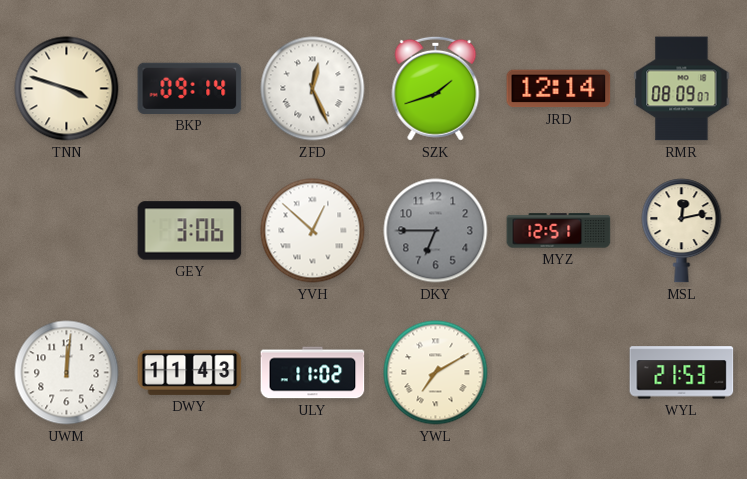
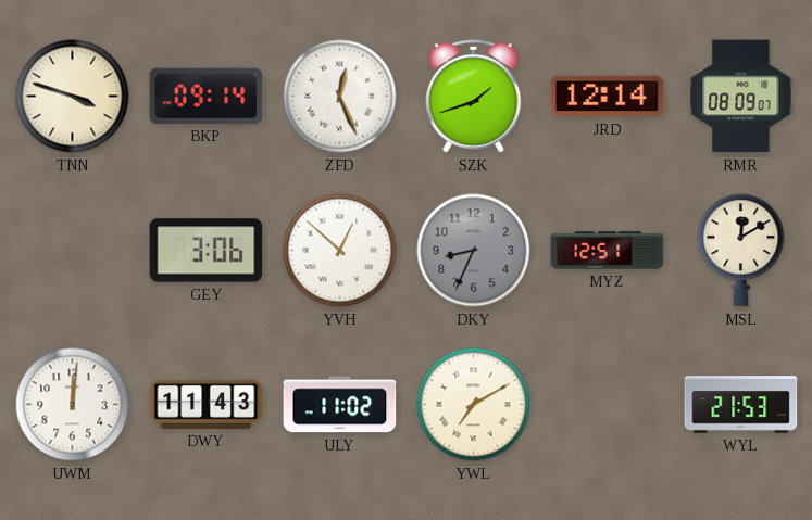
DKY: 6:45 -> 8:34
MSL: 12:13 -> 12:10
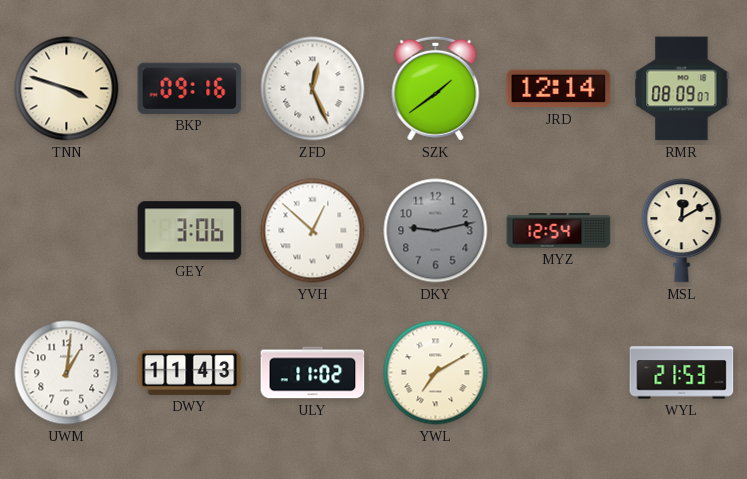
BKP: 09:14 -> 09:16
SZK: 1:42 -> 1:39
DKY: 8:34 -> 9:13
MYZ: 12:51 -> 12:54
UWM: 12:01 -> 1:01
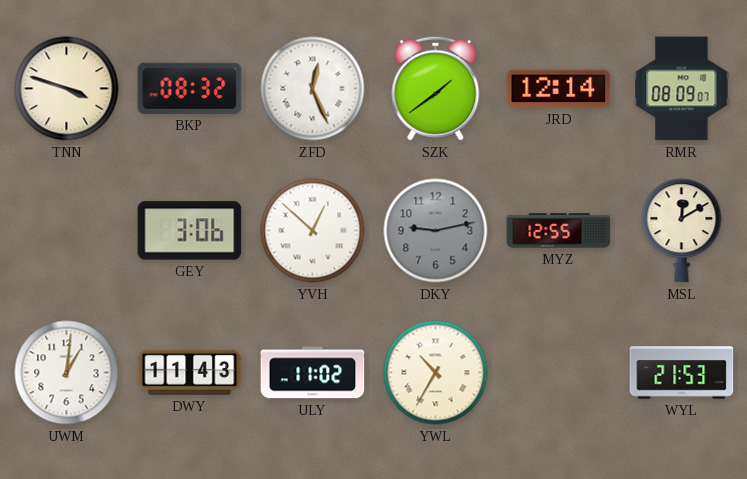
BKP: 09:16 -> 08:32
MYZ: 12:54 -> 12:55
YWL: 7:10 -> 10:35
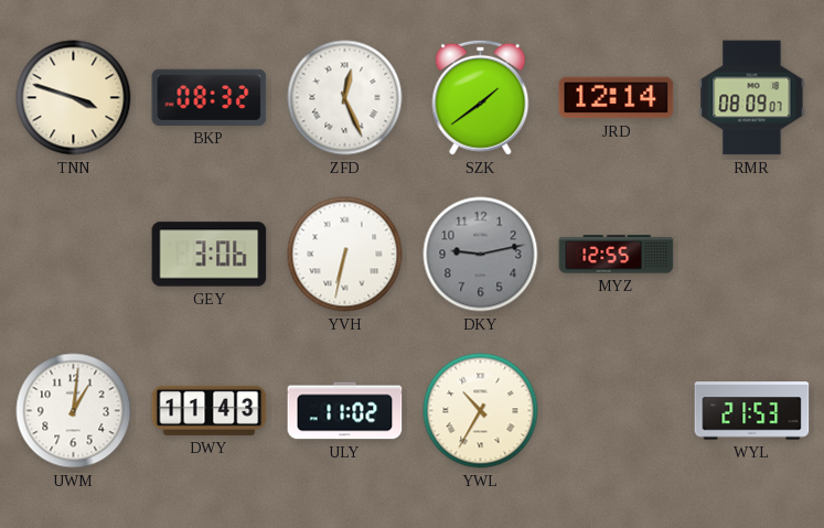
YVH: 12:52 -> 6:32
MSL: 12:10 -> none
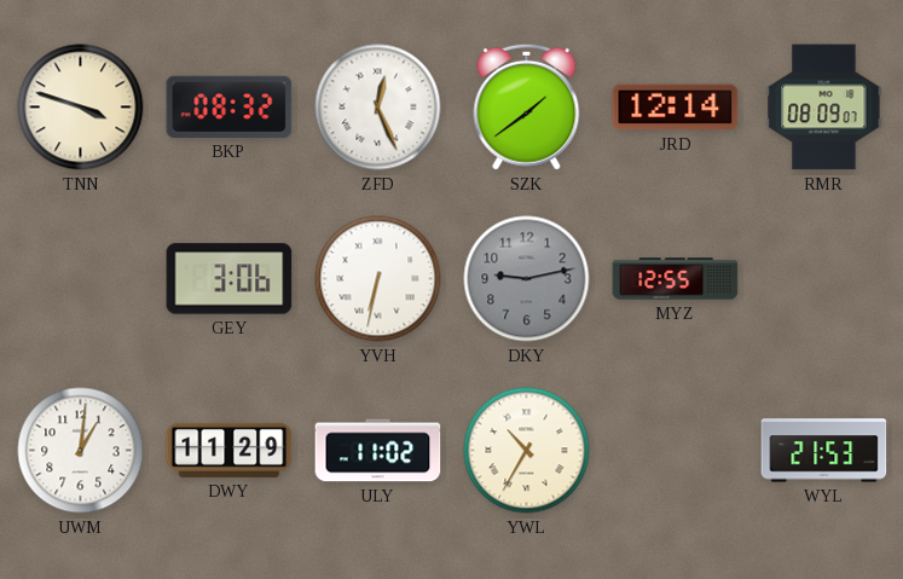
DWY: 11:43 -> 11:29
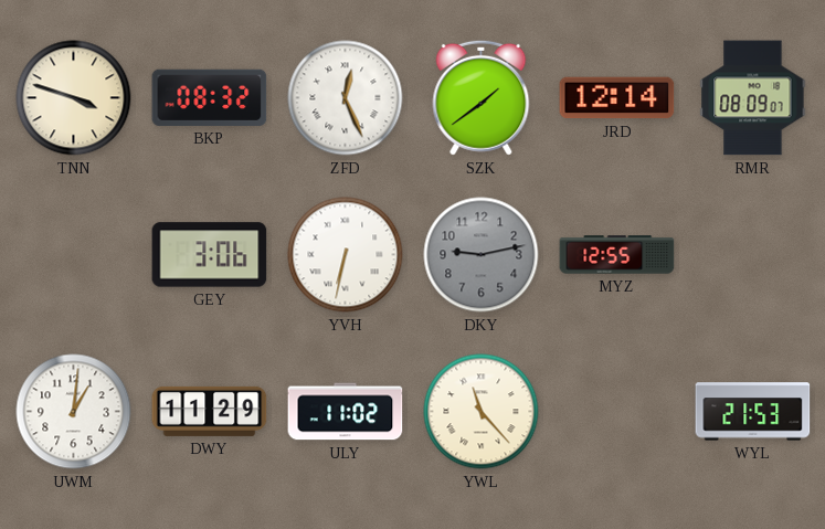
YWL: 10:35 -> 11:23
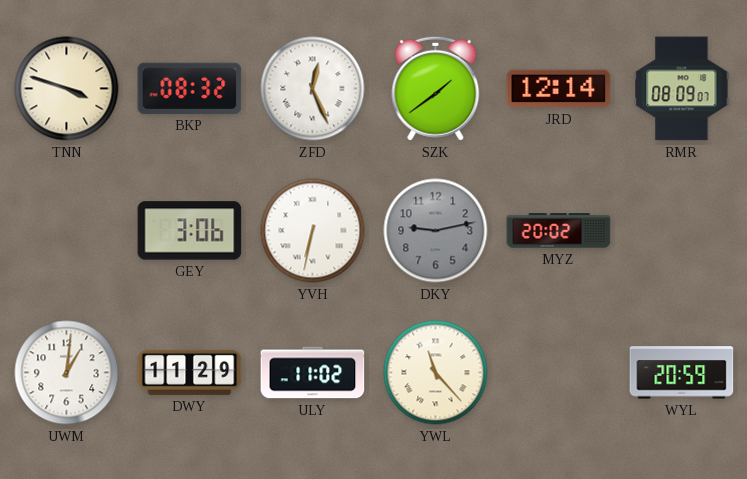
MYZ: 12:55 -> 20:02
WYL: 21:53 -> 20:59
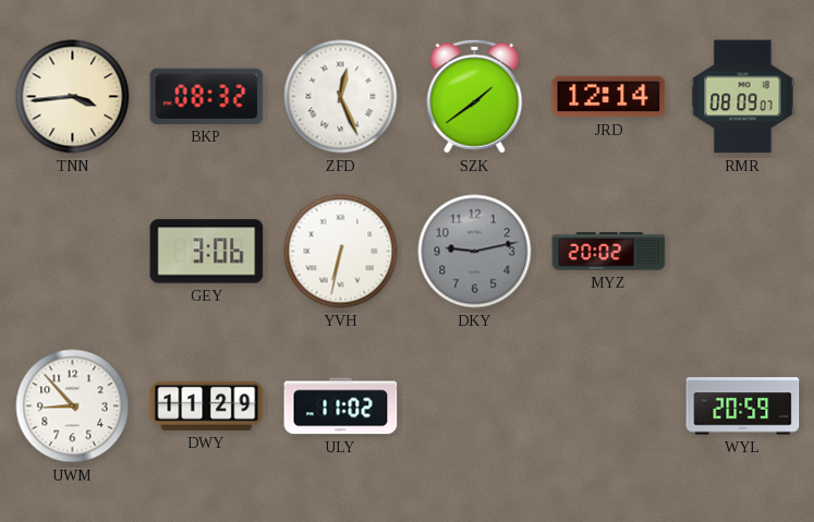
TNN: 3:48 -> 3:44
UWM: 1:01 -> 8:53
YWL: 11:23 -> none
